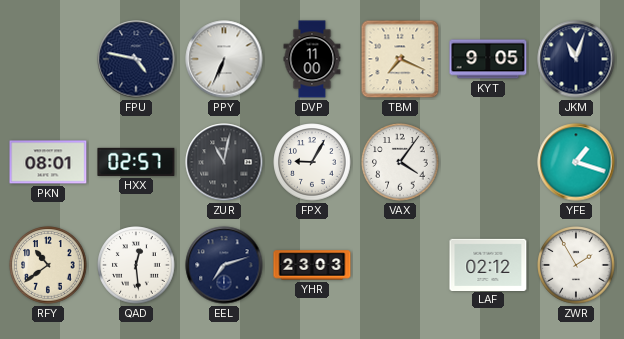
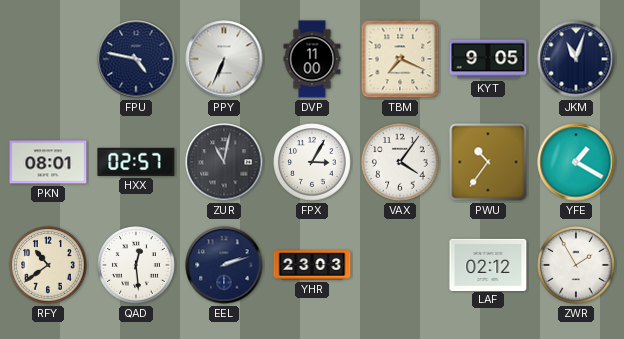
FPX: 9:05 -> 3:05
PWU: none -> 10:36
YFE: 1:18 -> 1:20
EEL: 7:12 -> 2:12
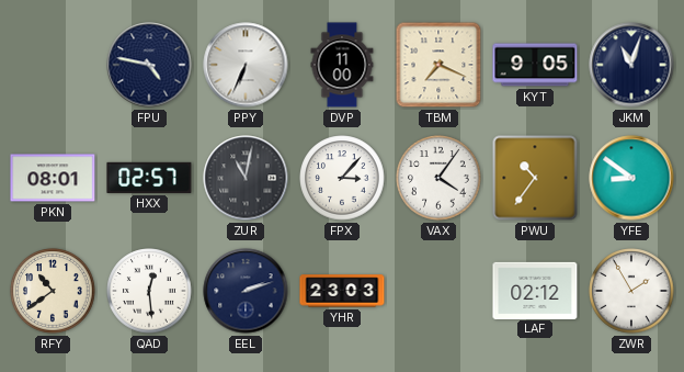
FPX: 3:05 -> 3:07
YFE: 1:20 -> 8:51
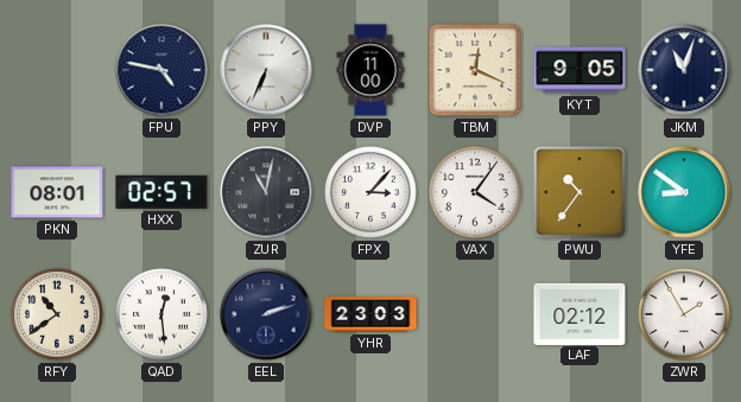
TBM: 7:19 -> 12:19
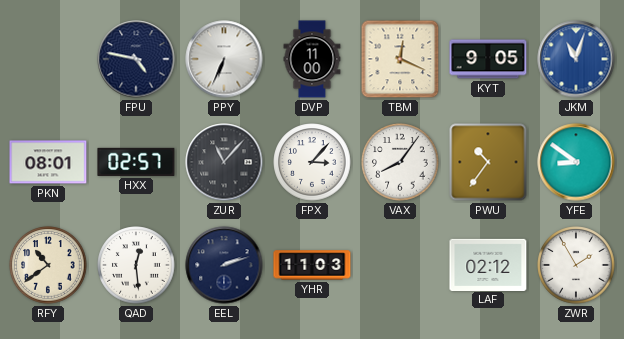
JKM dial: navy -> blue
ZUR: 11:02 -> 11:07
VAX: 4:06 -> 8:06
YHR: 23:03 -> 11:03
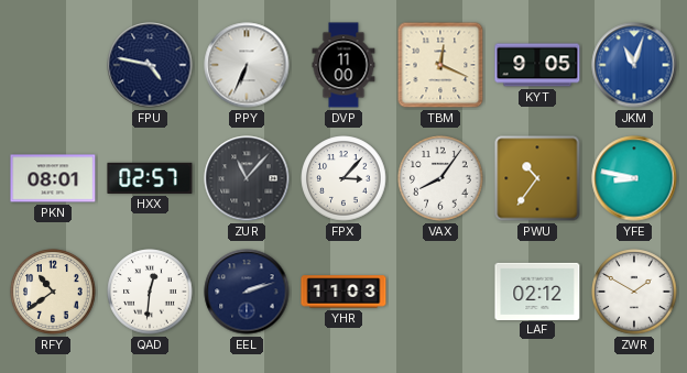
YFE: 8:51 -> 8:47
QAD: 12:29 -> 12:31
ZWR: 1:55 -> 1:50
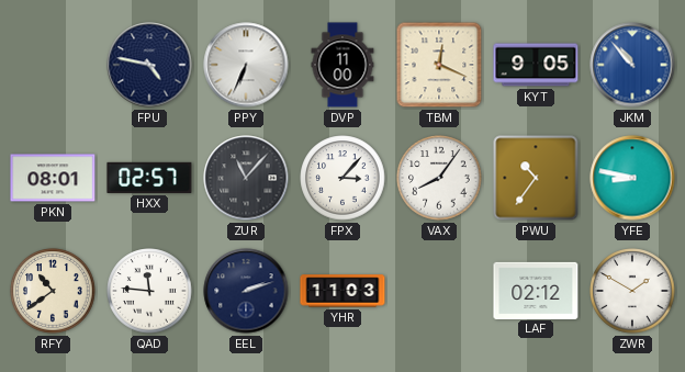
JKM: 11:03 -> 10:53
QAD: 12:31 -> 11:46
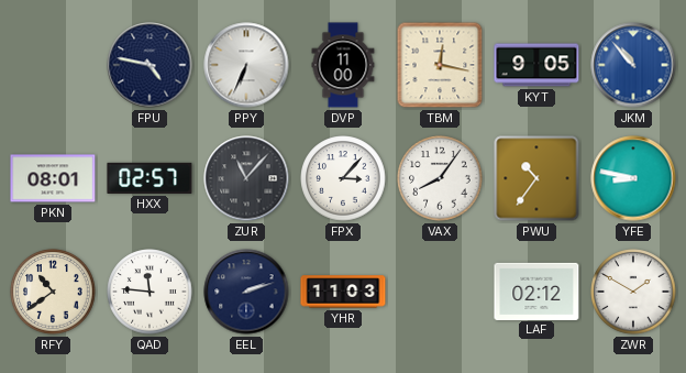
TBM: 12:19 -> 12:17
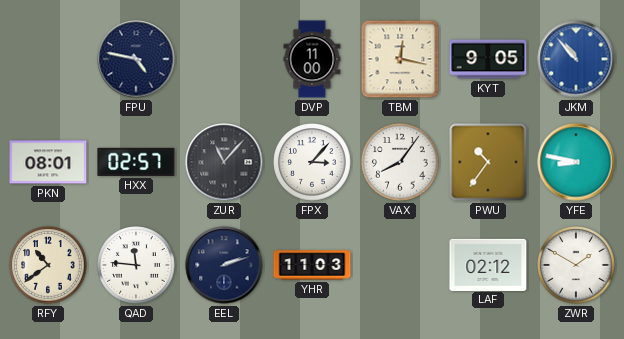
PPY: 6:34 -> none
